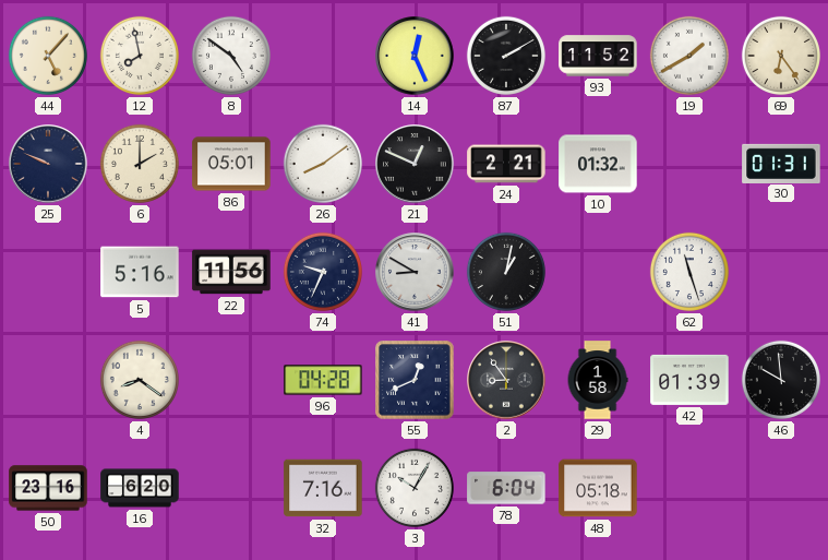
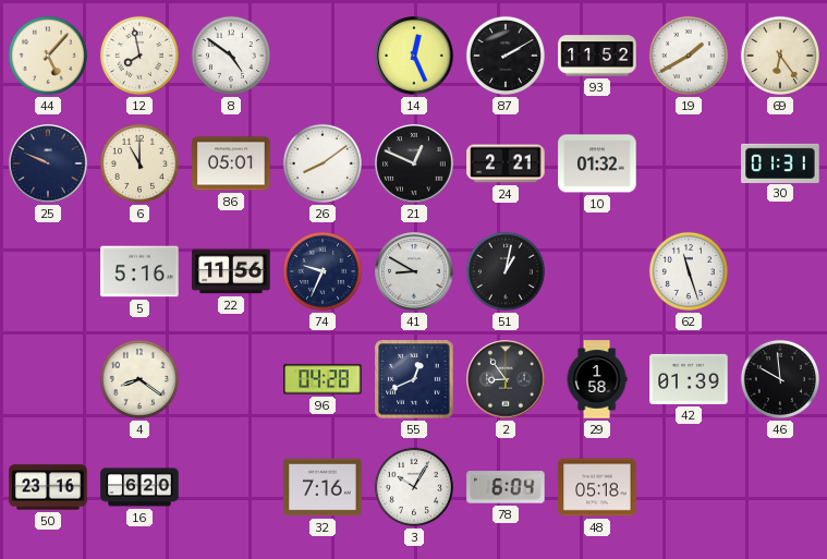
6: 2:00 -> 11:00
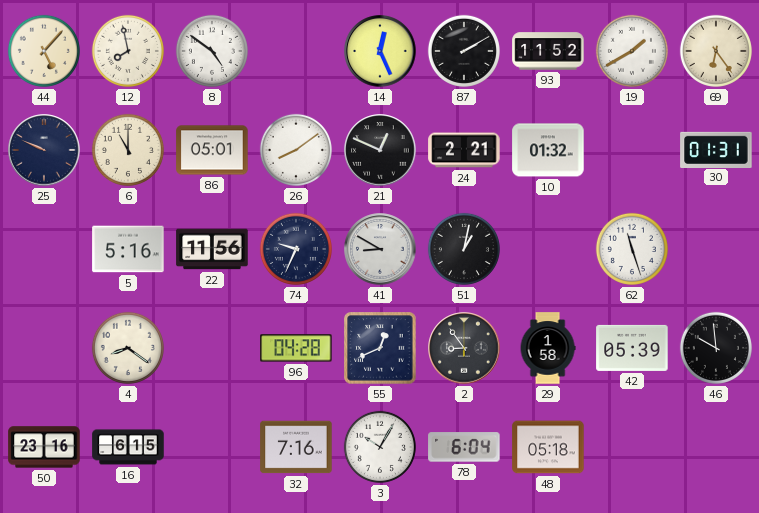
42: 01:39 -> 05:39
16: 6:20 -> 6:15
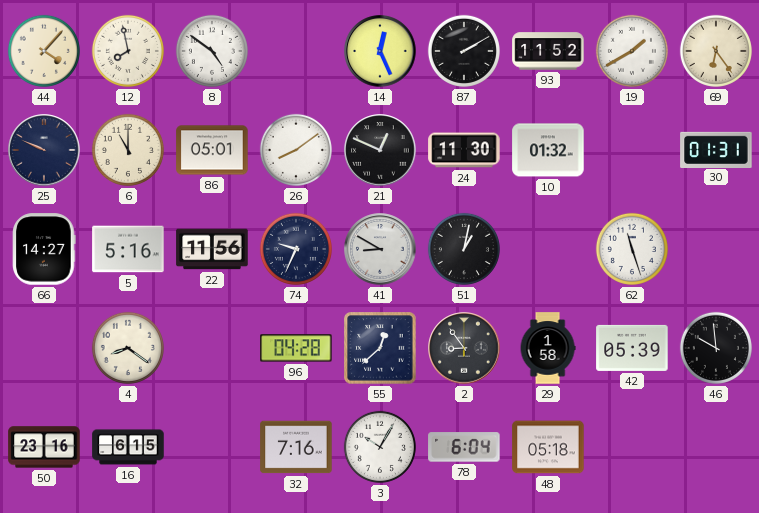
44: 5:07 -> 4:07
24: 2:21 -> 11:30
66: none -> 14:27
55: 12:41 -> 12:38
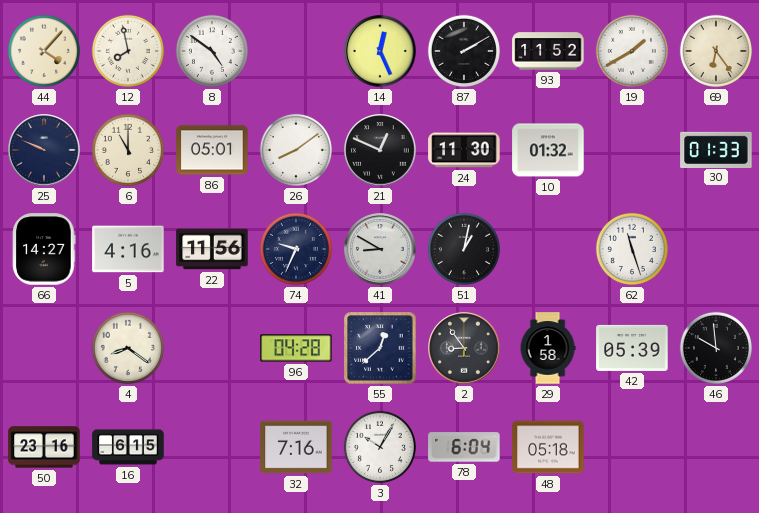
30: 01:31 -> 01:33
5: 5:16 -> 4:16
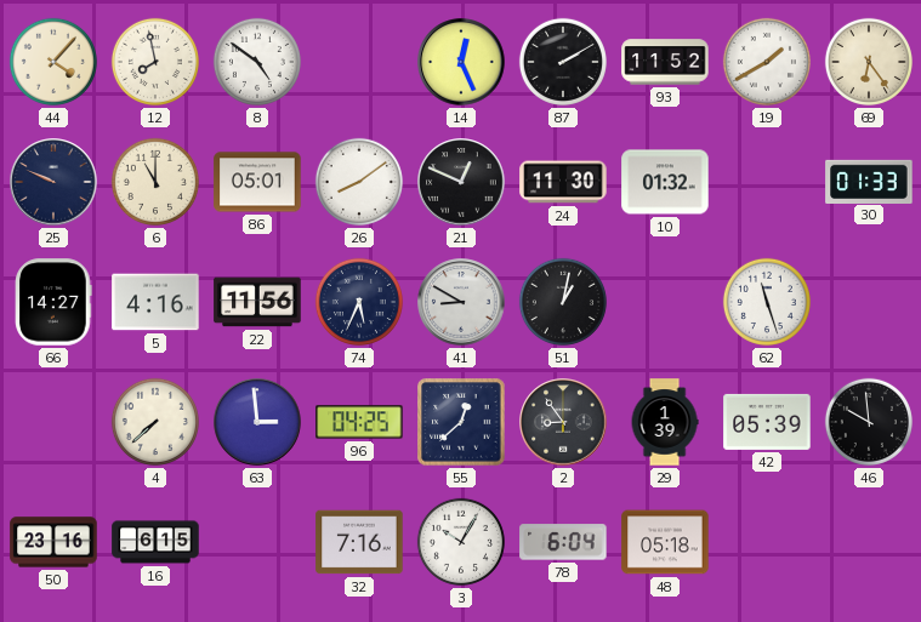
74: 9:34 -> 5:34
4: 8:21 -> 7:38
63: none -> 2:59
96: 04:28 -> 04:25
29: 1:58 -> 1:39
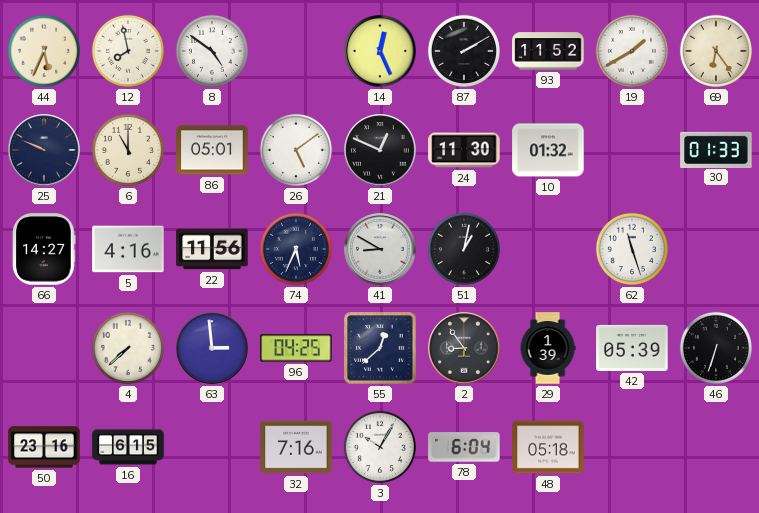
44: 4:07 -> 5:34
26: 8:09 -> 5:09
46: 9:59 -> 6:33
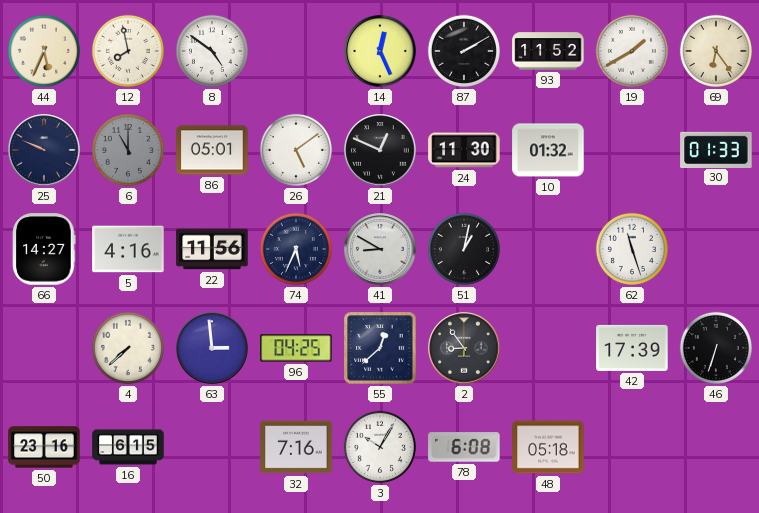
6 dial: cream -> grey
29: 1:39 -> none
42: 05:39 -> 17:39
78: 6:04 -> 6:08
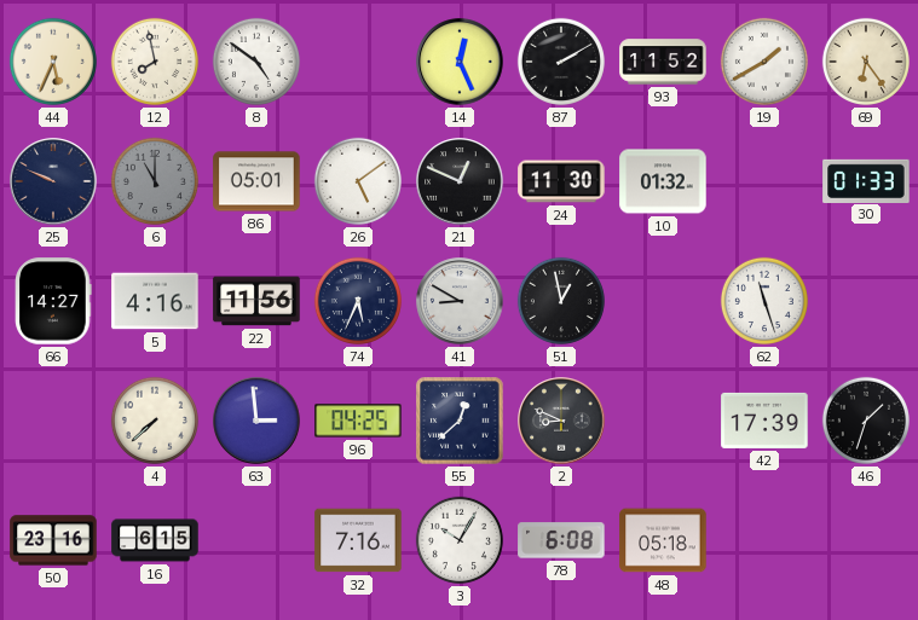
51: 1:02 -> 12:58
2: 8:54 -> 8:49
46: 6:33 -> 1:33
